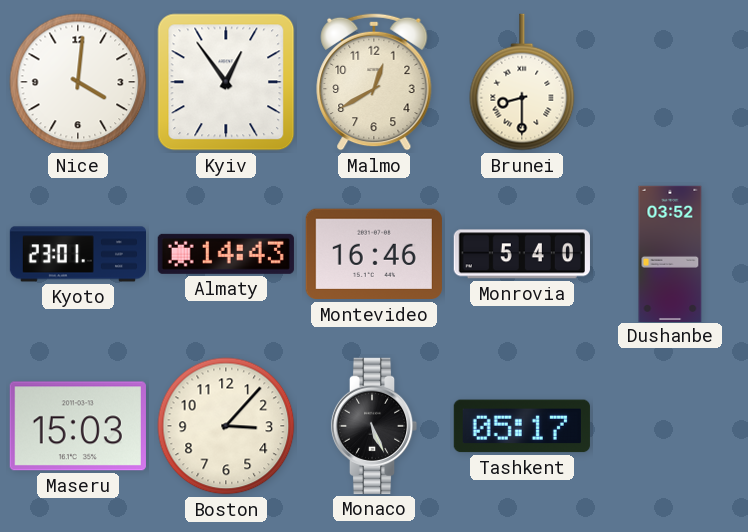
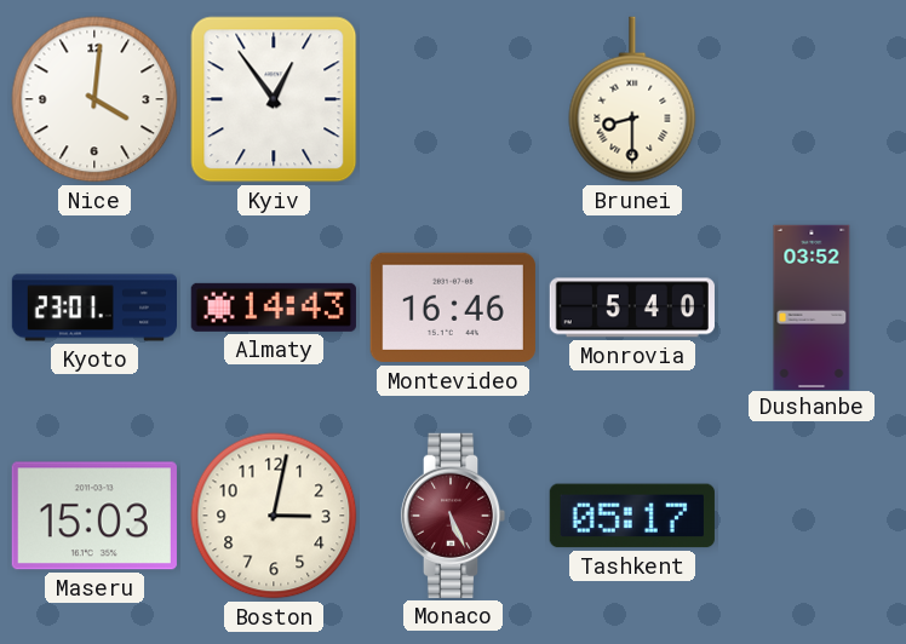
Malmo: 12:40 -> none
Boston: 3:07 -> 3:02
Monaco dial: black -> burgundy
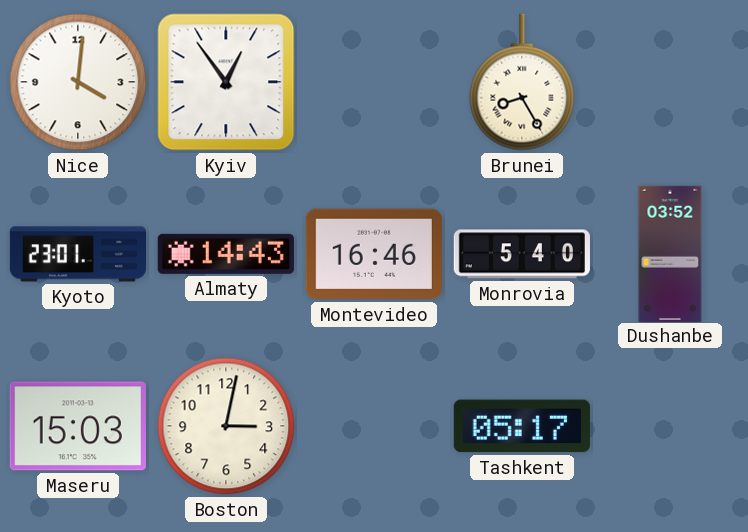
Brunei: 8:30 -> 8:25
Monaco: 5:26 -> none
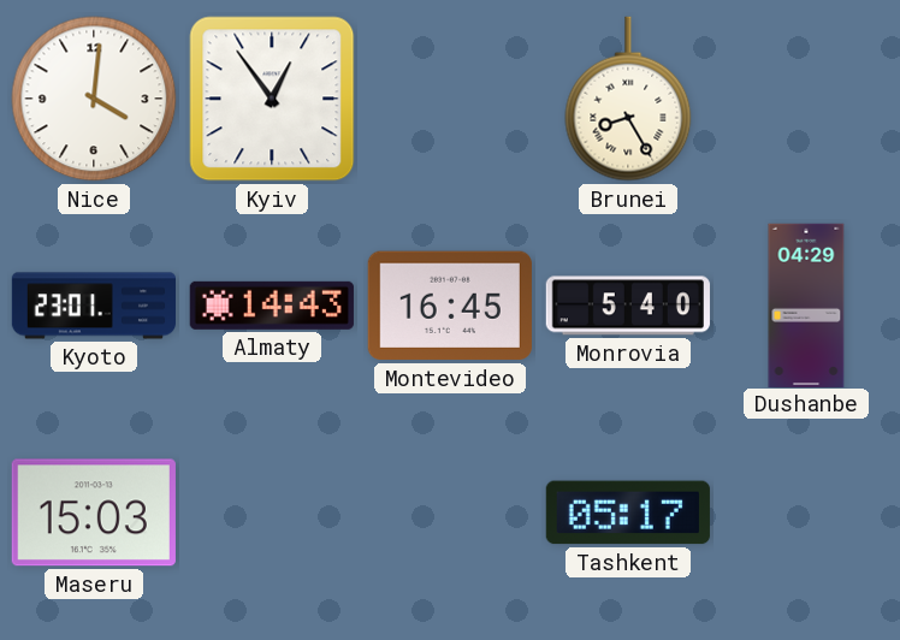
Montevideo: 16:46 -> 16:45
Dushanbe: 03:52 -> 04:29
Boston: 3:02 -> none
